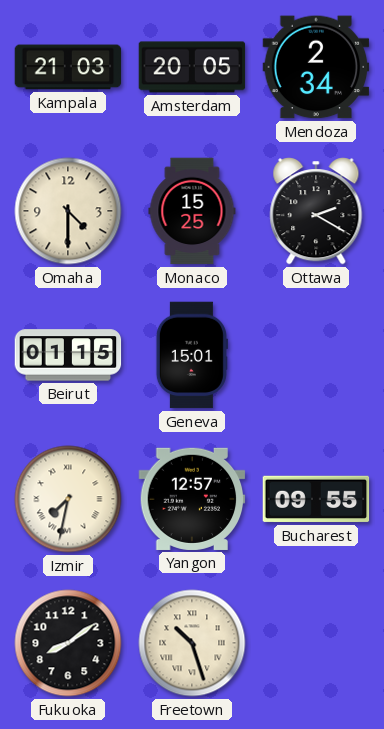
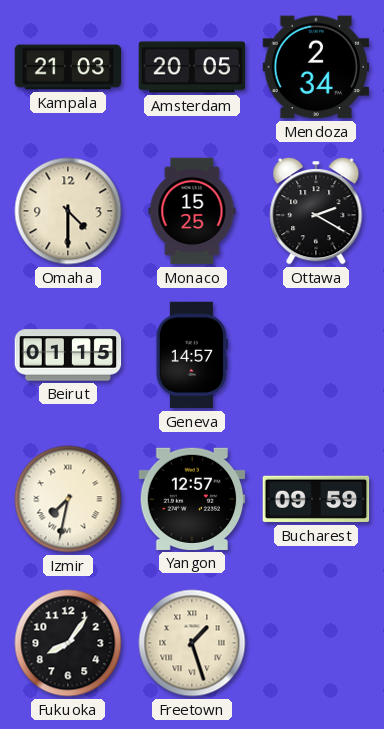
Geneva: 15:01 -> 14:57
Bucharest: 09:55 -> 09:59
Fukuoka: 8:09 -> 8:06
Freetown: 10:27 -> 1:27
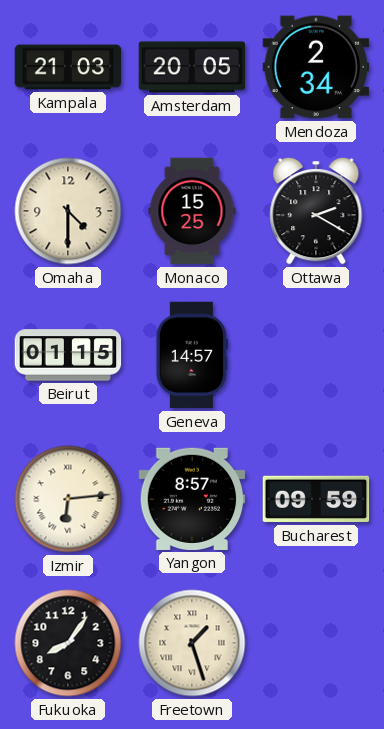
Izmir: 7:32 -> 6:14
Yangon: 12:57 -> 8:57
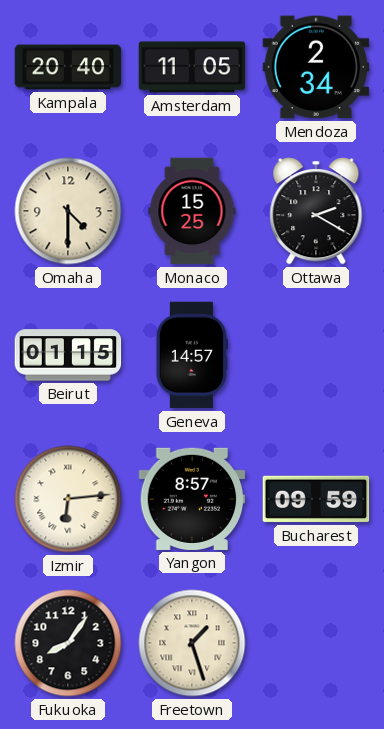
Kampala: 21:03 -> 20:40
Amsterdam: 20:05 -> 11:05
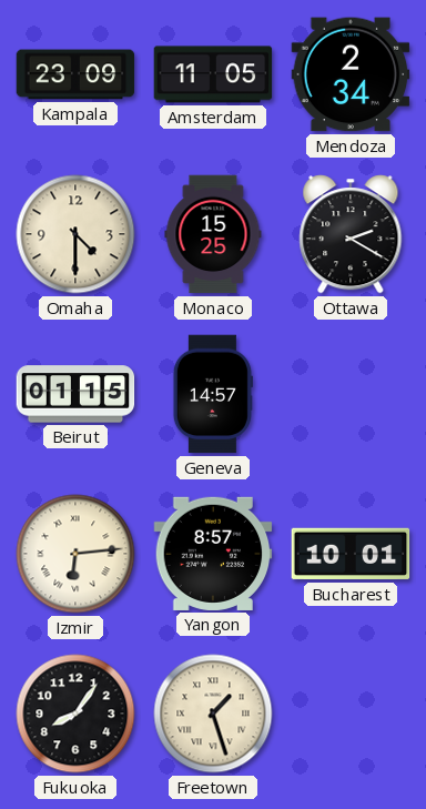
Kampala: 20:40 -> 23:09
Bucharest: 09:59 -> 10:01
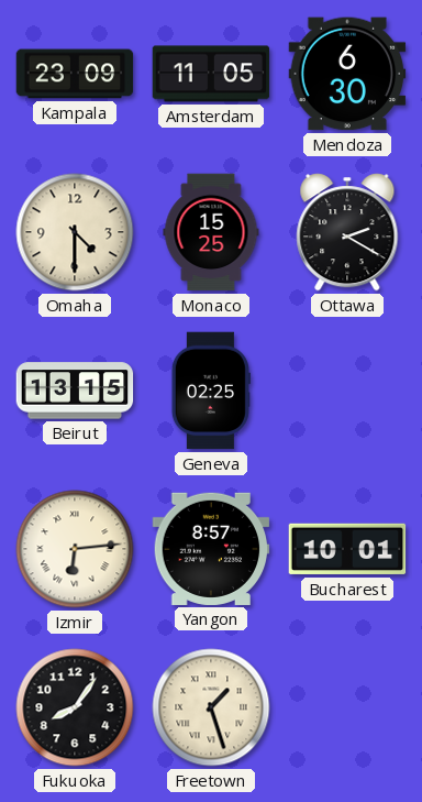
Mendoza: 2:34 -> 6:30
Beirut: 01:15 -> 13:15
Geneva: 14:57 -> 02:25
